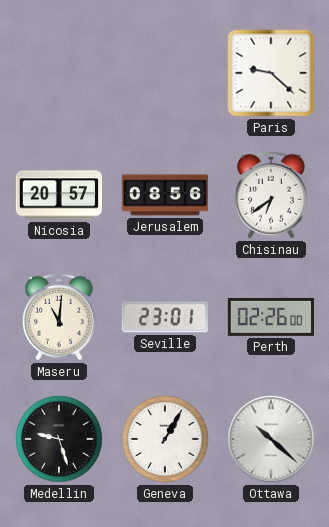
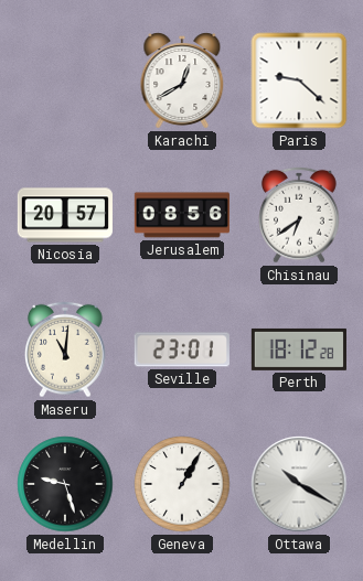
Karachi: none -> 12:40
Perth: 02:26 -> 18:12
Ottawa: 10:22 -> 10:20
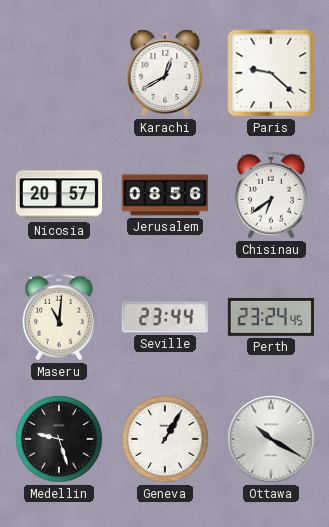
Seville: 23:01 -> 23:44
Perth: 18:12 -> 23:24
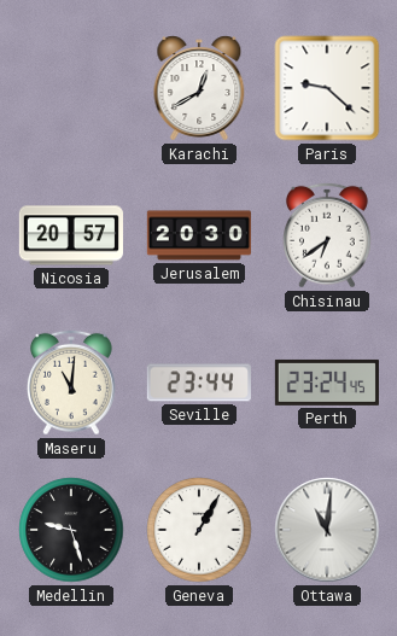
Jerusalem: 08:56 -> 20:30
Ottawa: 10:20 -> 11:01
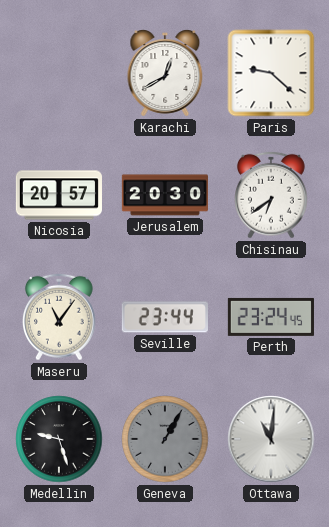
Maseru: 11:01 -> 11:06
Geneva dial: white -> grey
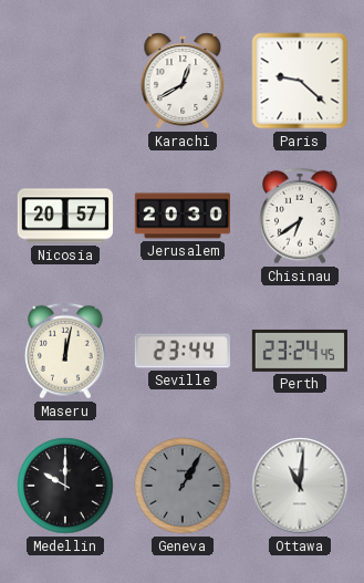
Maseru: 11:06 -> 12:02
Medellin: 9:27 -> 10:00
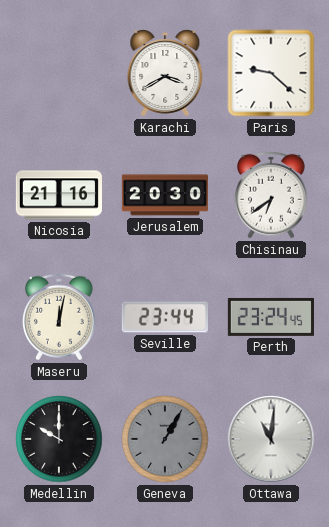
Karachi: 12:40 -> 3:40
Nicosia: 20:57 -> 21:16
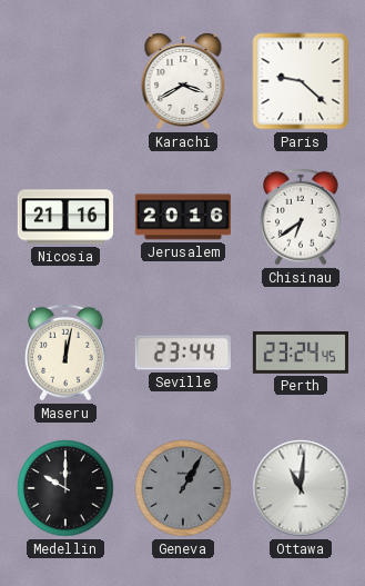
Jerusalem: 20:30 -> 20:16
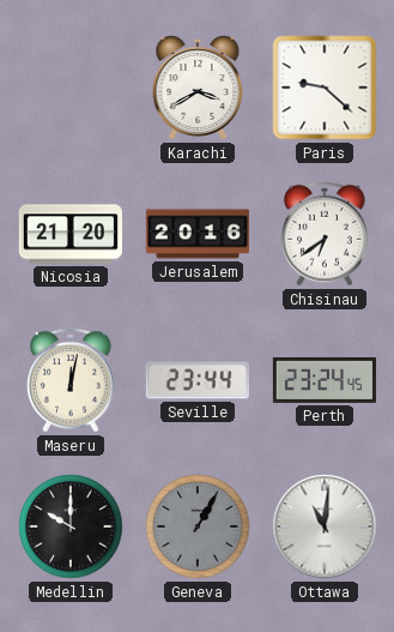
Nicosia: 21:16 -> 21:20
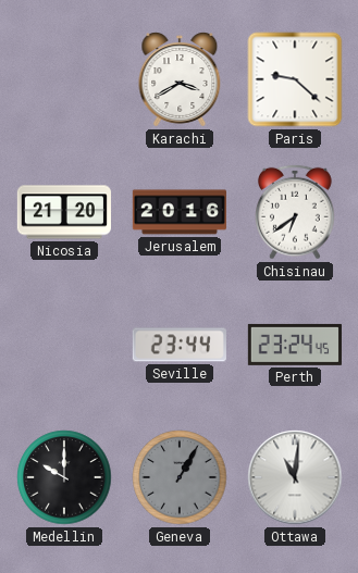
Maseru: 12:02 -> none
